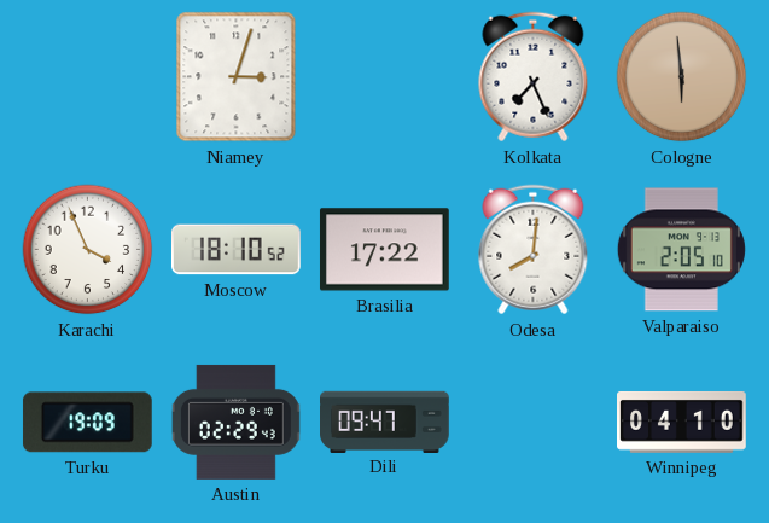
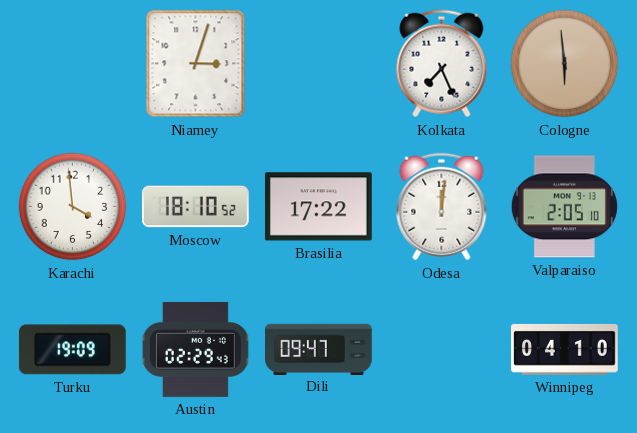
Karachi: 3:56 -> 3:59
Odesa: 8:01 -> 12:01
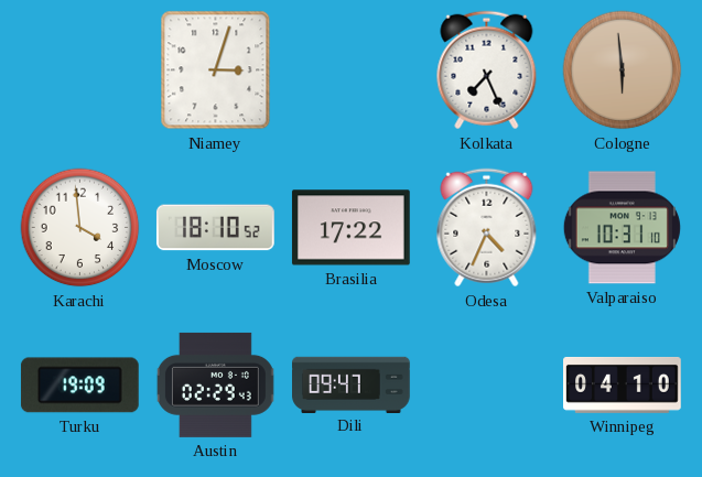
Odesa: 12:01 -> 4:34
Valparaiso: 2:05 -> 10:31
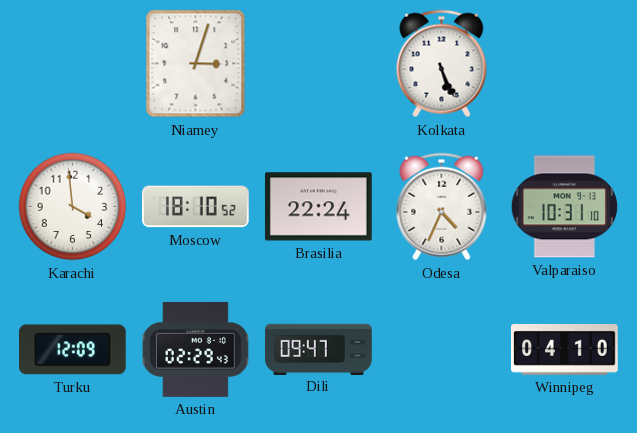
Kolkata: 7:26 -> 5:26
Cologne: 5:59 -> none
Brasilia: 17:22 -> 22:24
Turku: 19:09 -> 12:09
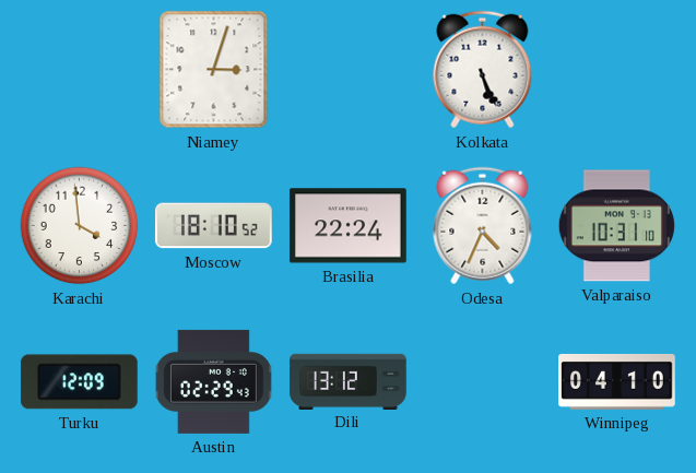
Dili: 09:47 -> 13:12
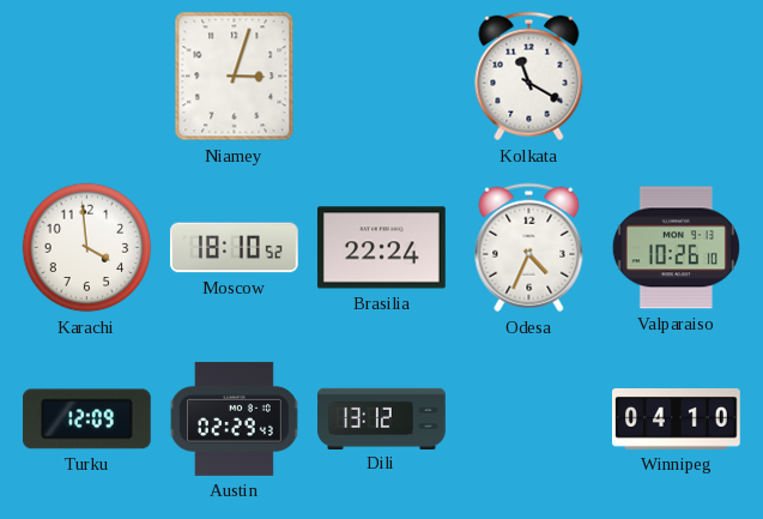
Kolkata: 5:26 -> 11:20
Valparaiso: 10:31 -> 10:26
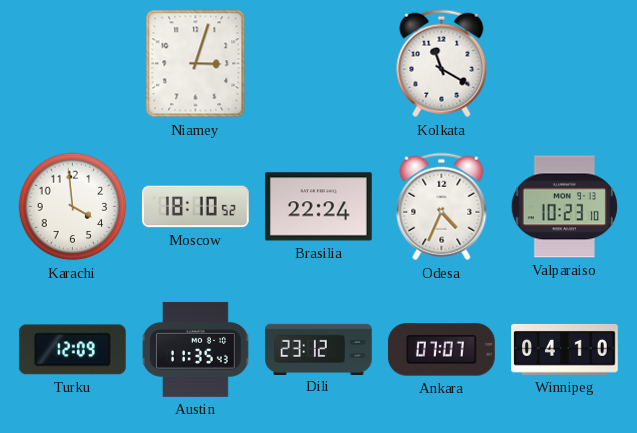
Valparaiso: 10:26 -> 10:23
Austin: 02:29 -> 11:35
Dili: 13:12 -> 23:12
Ankara: none -> 07:07
